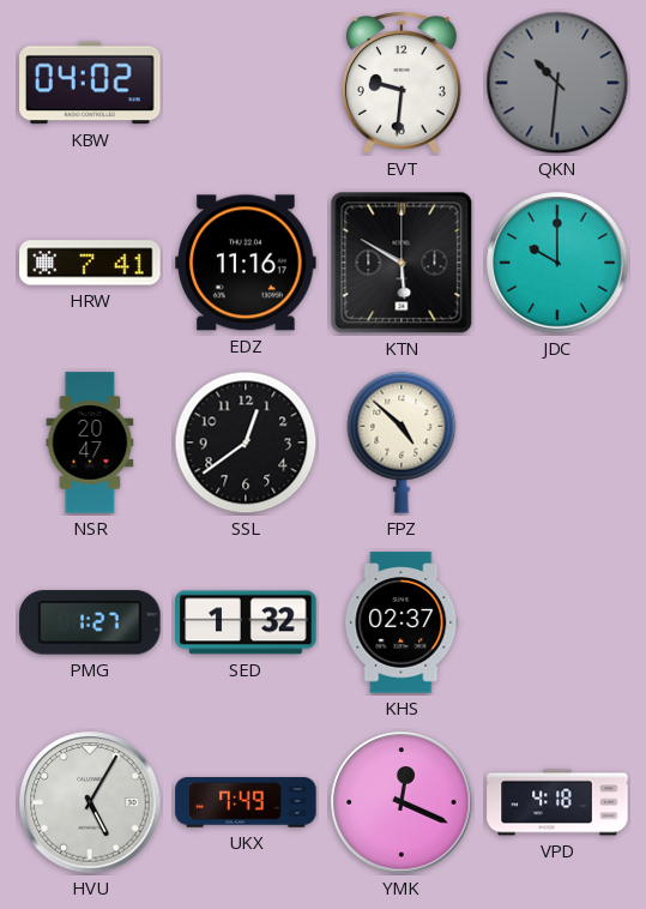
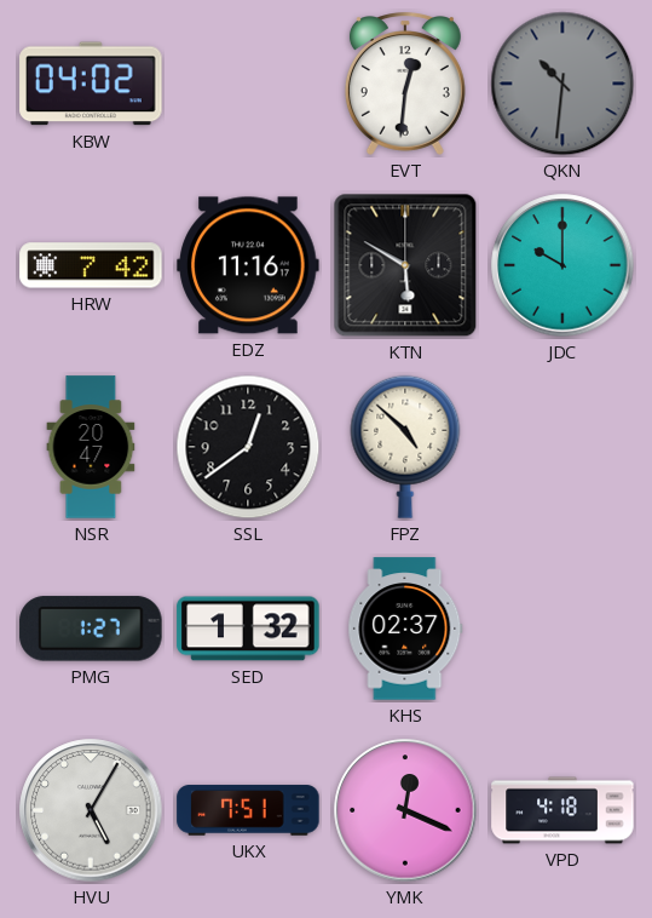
EVT: 9:31 -> 12:31
HRW: 7:41 -> 7:42
UKX: 7:49 -> 7:51
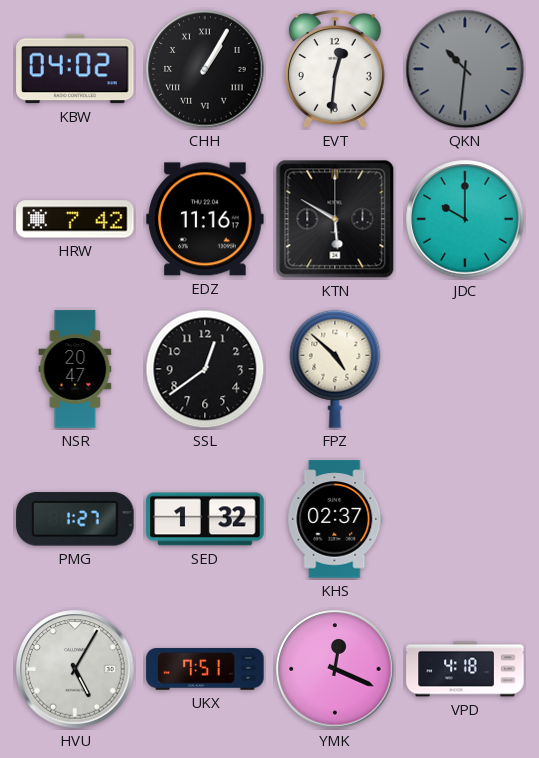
CHH: none -> 1:05
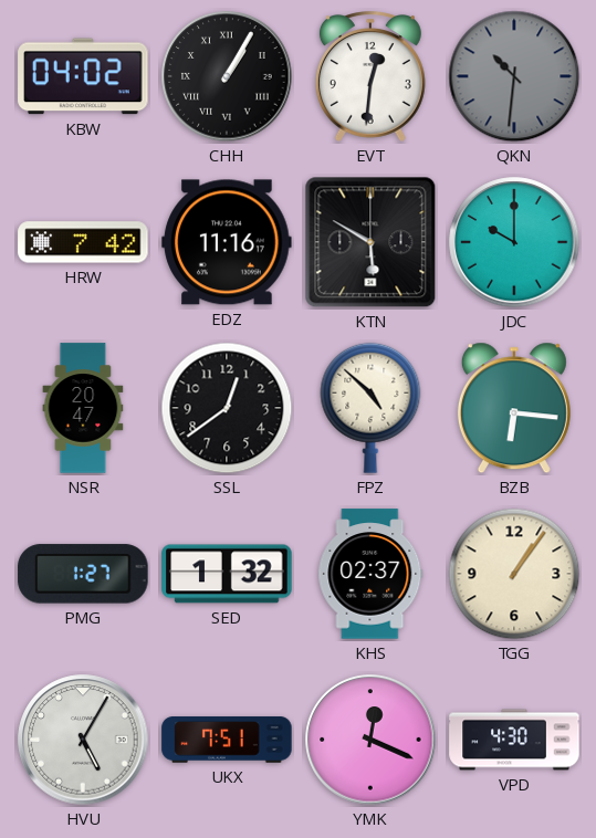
BZB: none -> 6:16
TGG: none -> 1:06
VPD: 4:18 -> 4:30
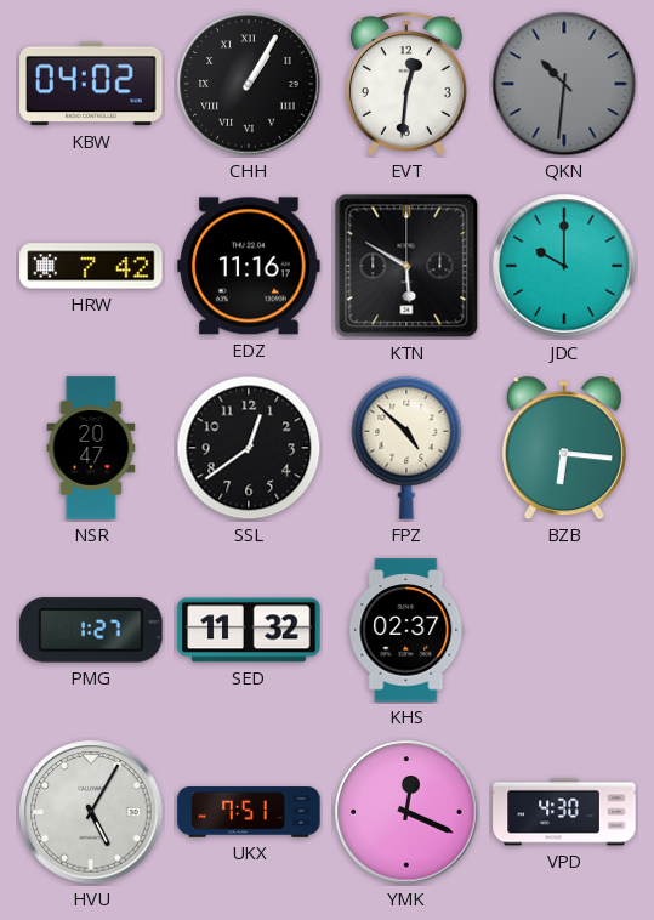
SED: 1:32 -> 11:32
TGG: 1:06 -> none
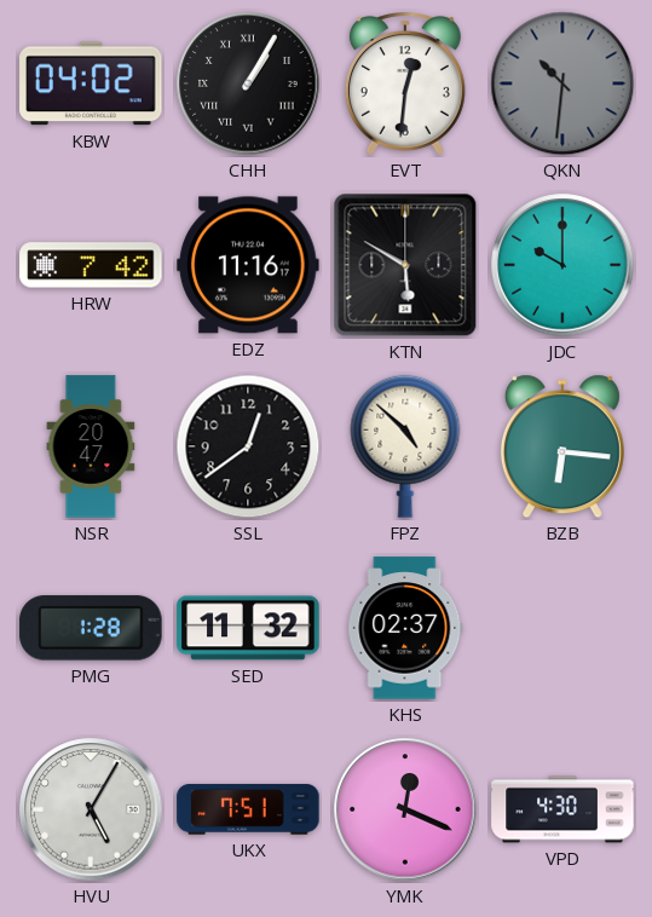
PMG: 1:27 -> 1:28
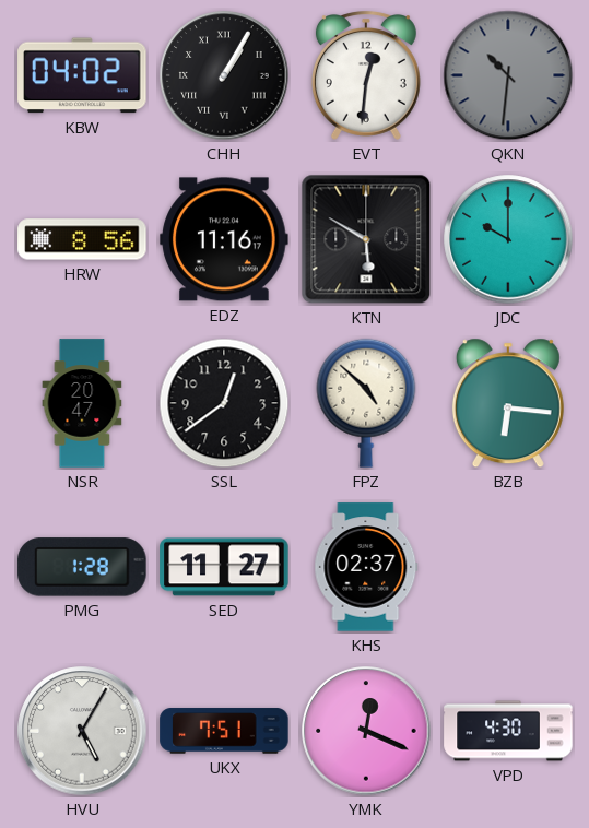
HRW: 7:42 -> 8:56
SED: 11:32 -> 11:27
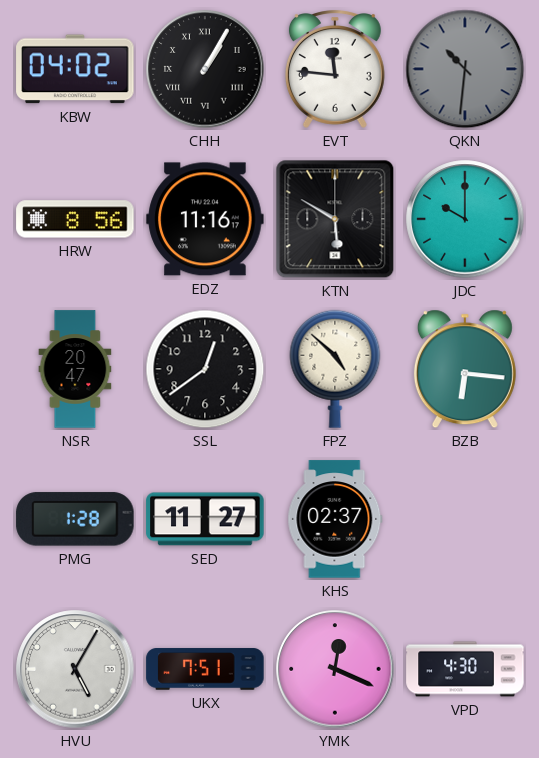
EVT: 12:31 -> 11:46
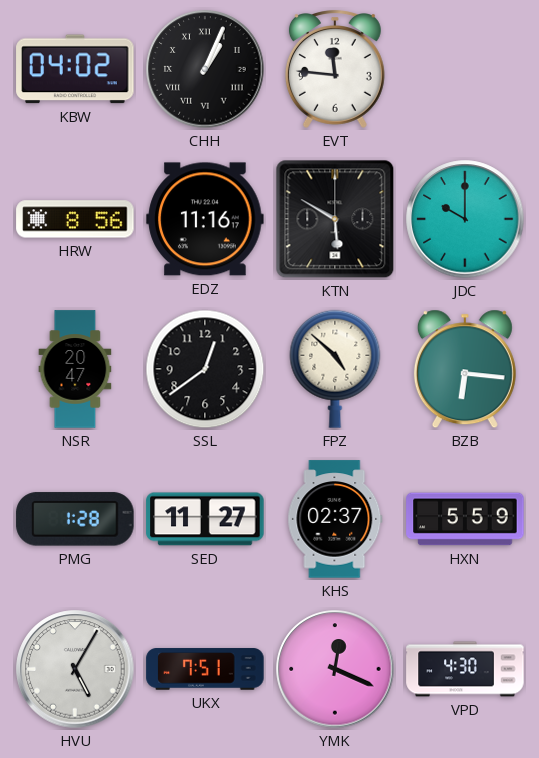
CHH: 1:05 -> 1:04
QKN: 10:31 -> none
HXN: none -> 5:59
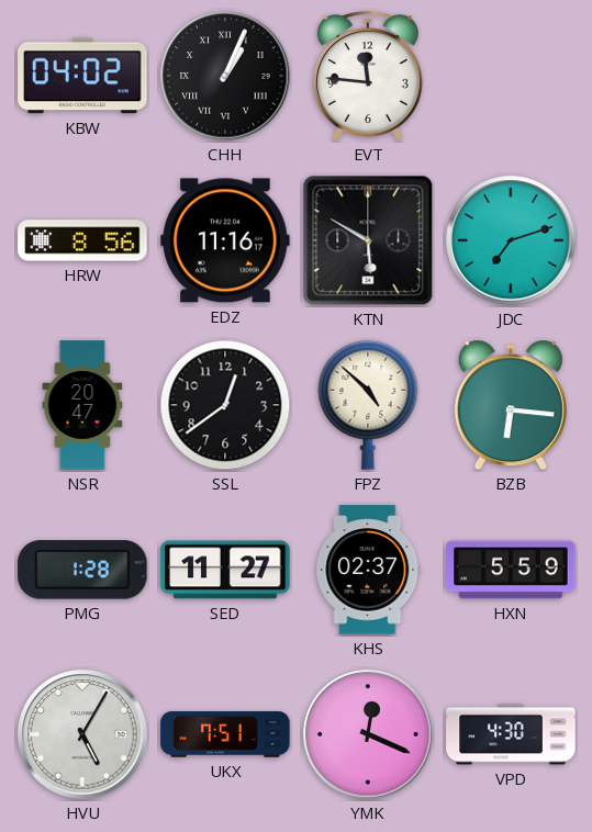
JDC: 10:00 -> 7:12
